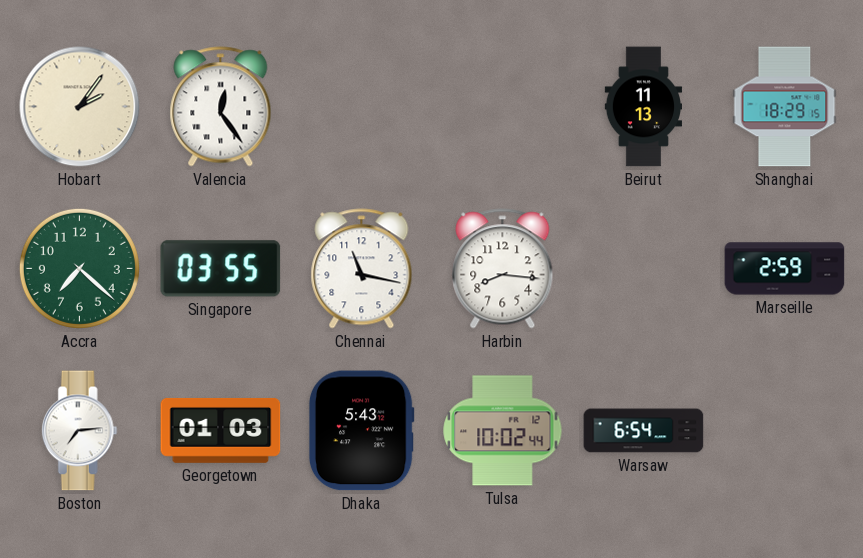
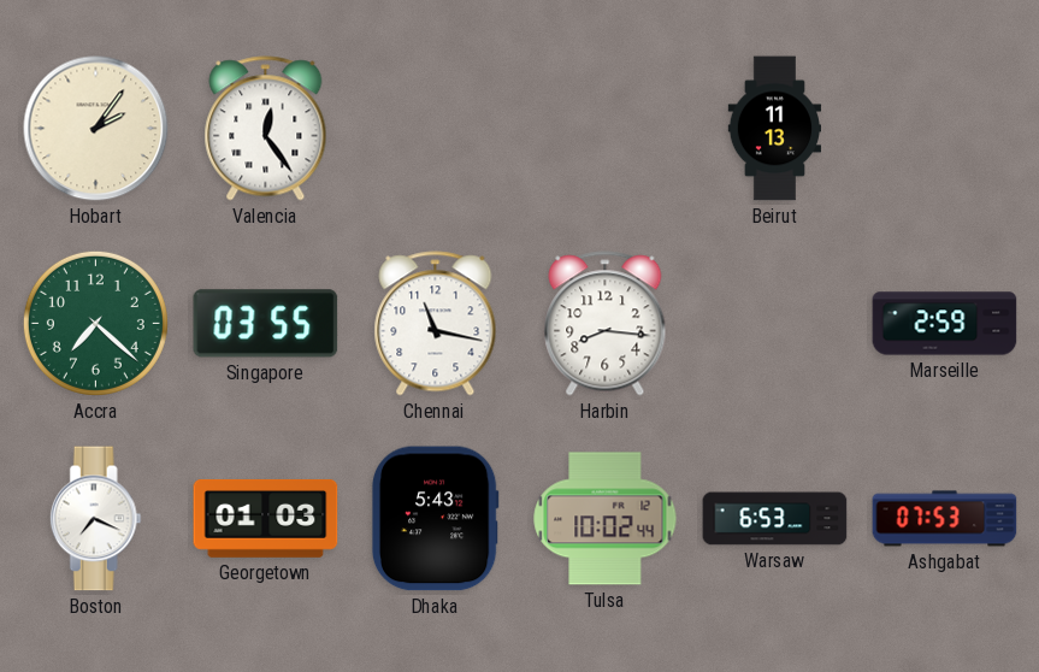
Shanghai: 18:29 -> none
Boston: 7:14 -> 7:19
Warsaw: 6:54 -> 6:53
Ashgabat: none -> 07:53
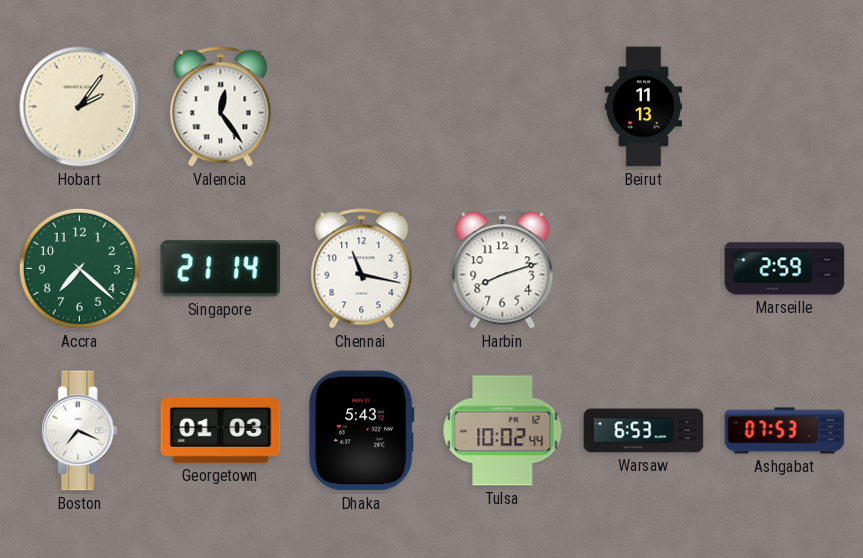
Singapore: 03:55 -> 21:14
Harbin: 8:16 -> 8:12
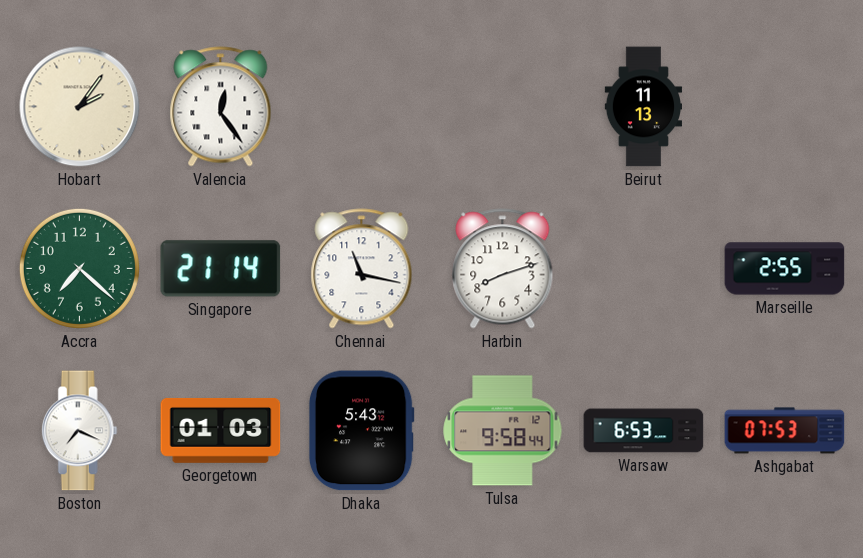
Marseille: 2:59 -> 2:55
Tulsa: 10:02 -> 9:58
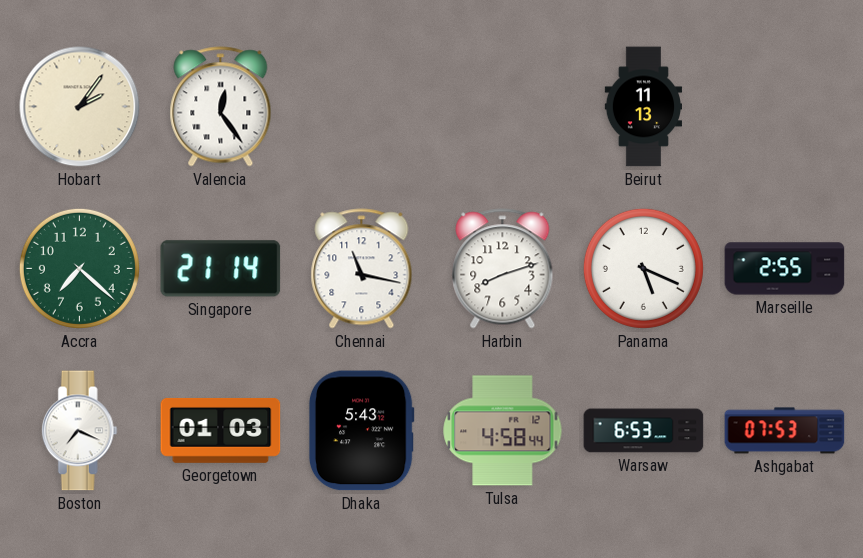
Panama: none -> 5:19
Tulsa: 9:58 -> 4:58
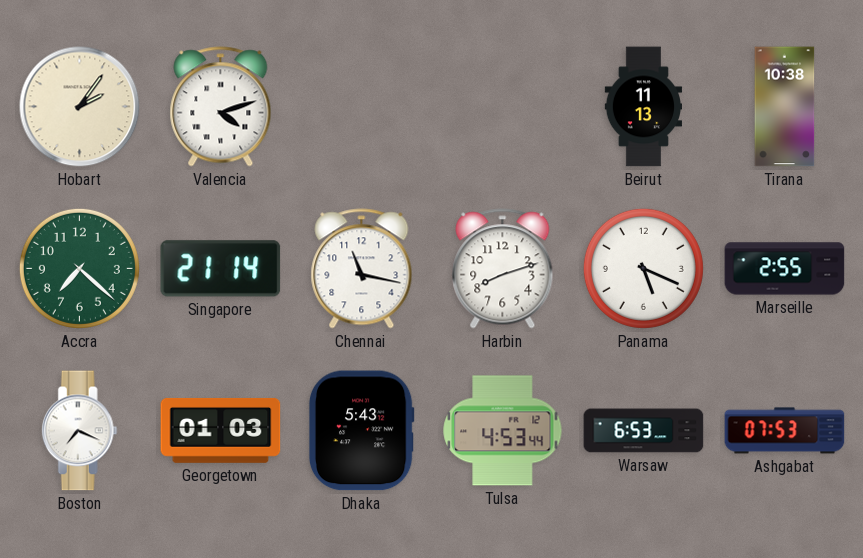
Valencia: 12:24 -> 4:12
Tirana: none -> 10:38
Tulsa: 4:58 -> 4:53
